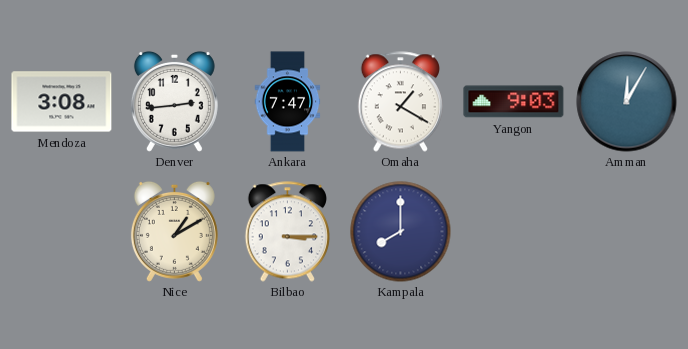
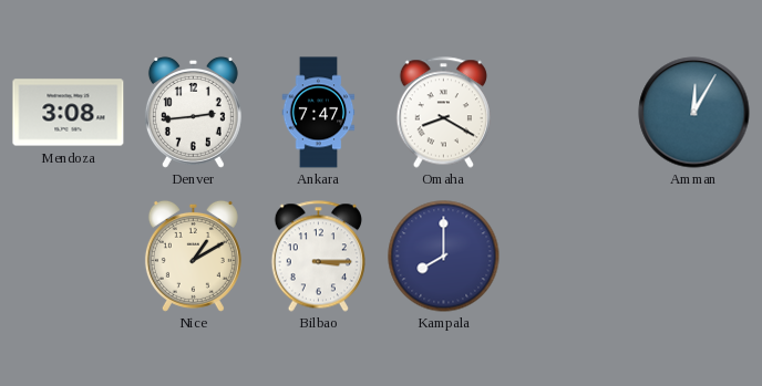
Omaha: 1:20 -> 8:20
Yangon: 9:03 -> none
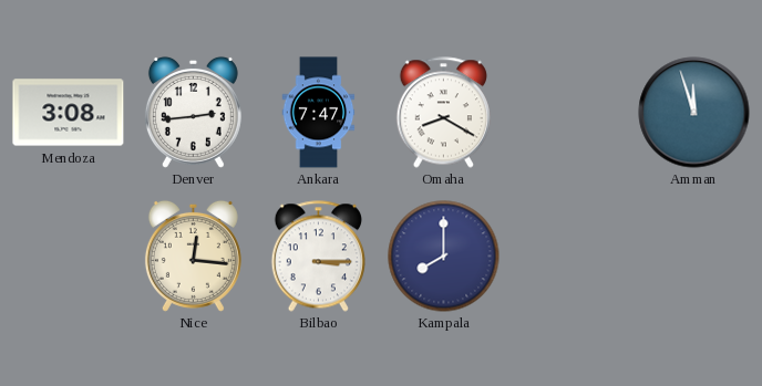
Amman: 12:05 -> 11:57
Nice: 1:10 -> 12:16
